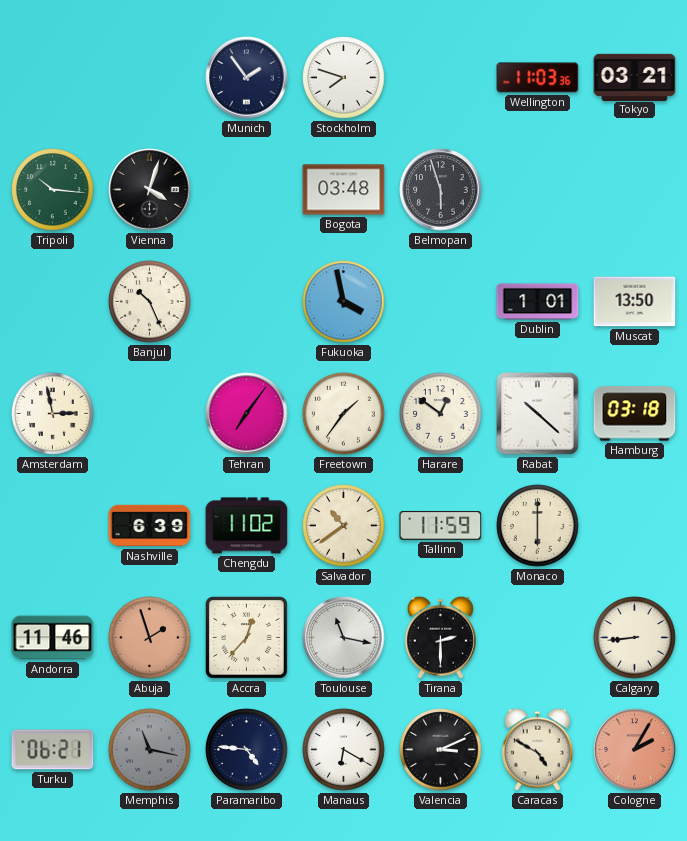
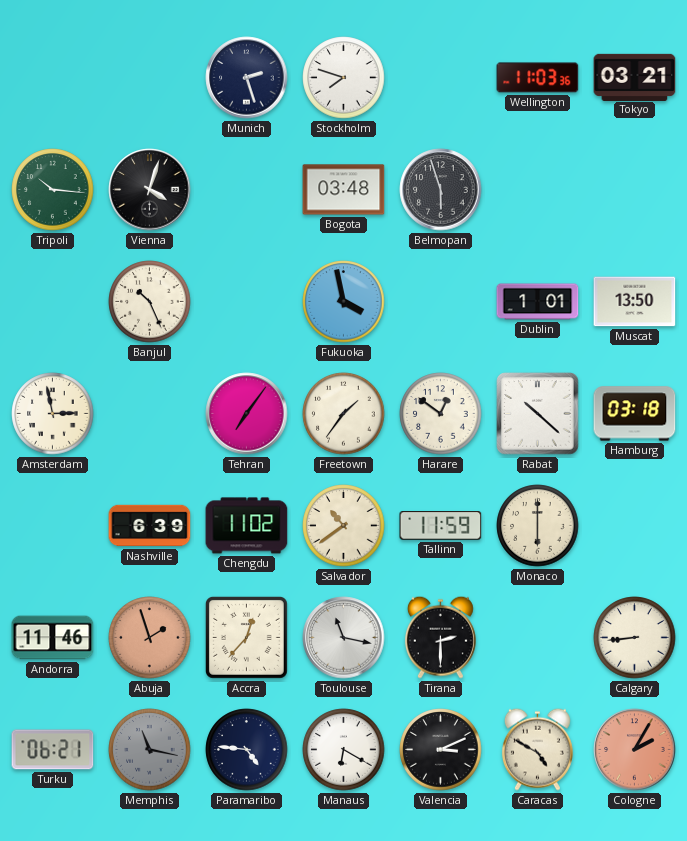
Munich: 1:54 -> 2:27
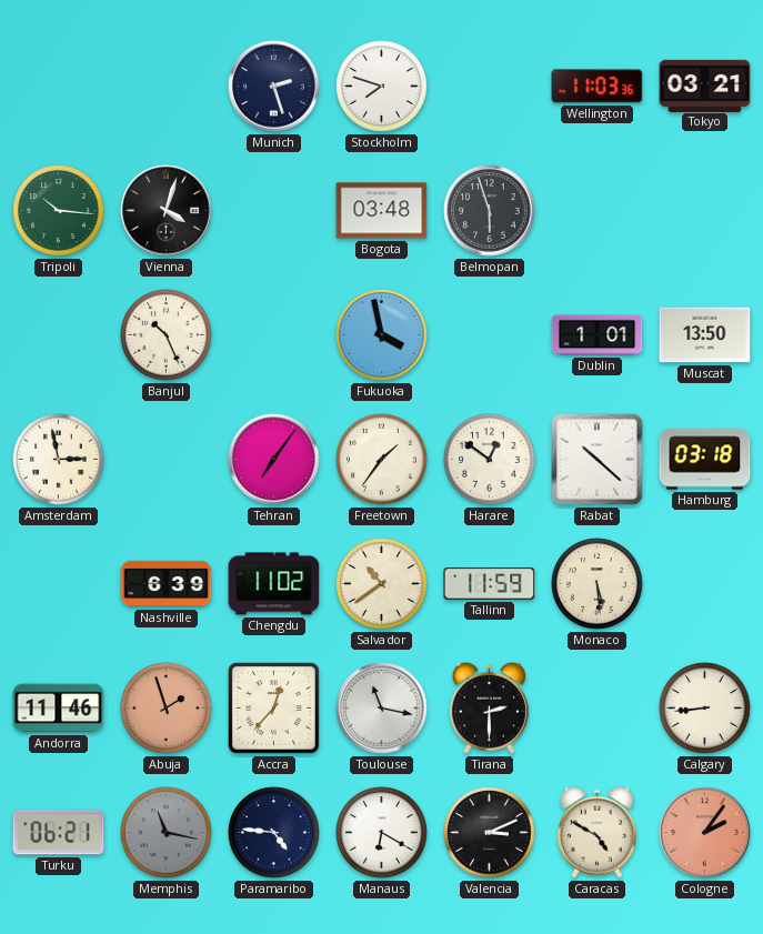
Monaco: 6:00 -> 5:29
Cologne: 2:05 -> 2:06
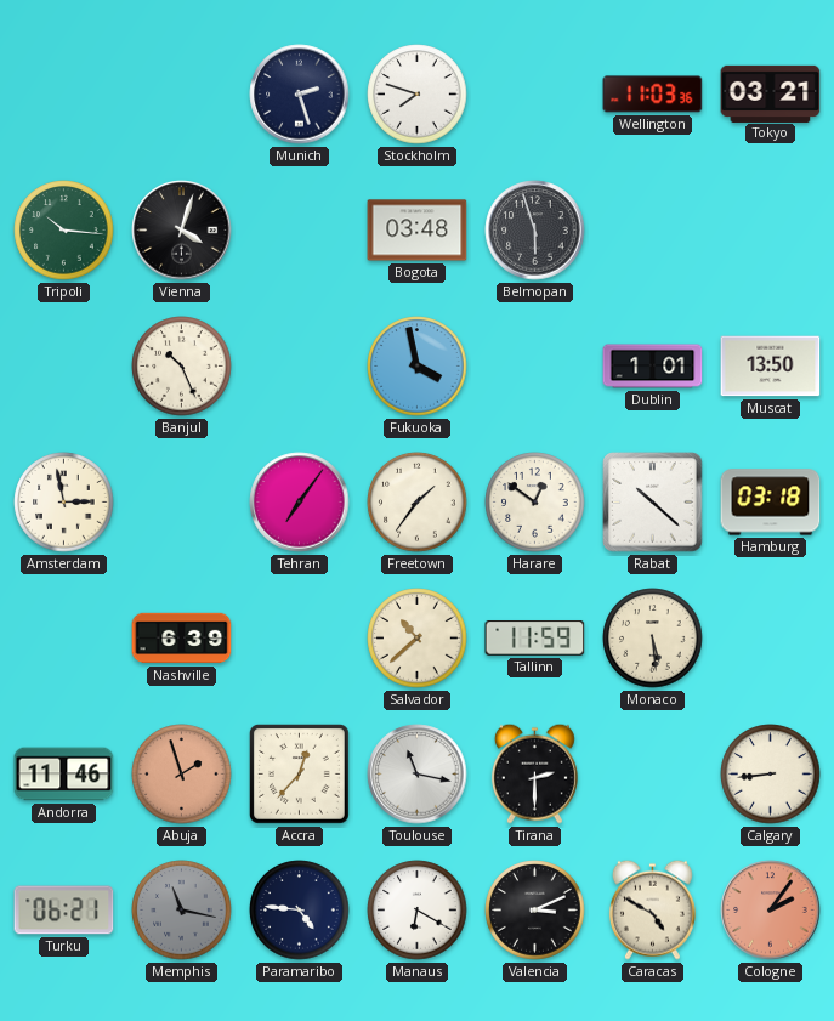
Chengdu: 11:02 -> none
Salvador: 10:39 -> 10:38
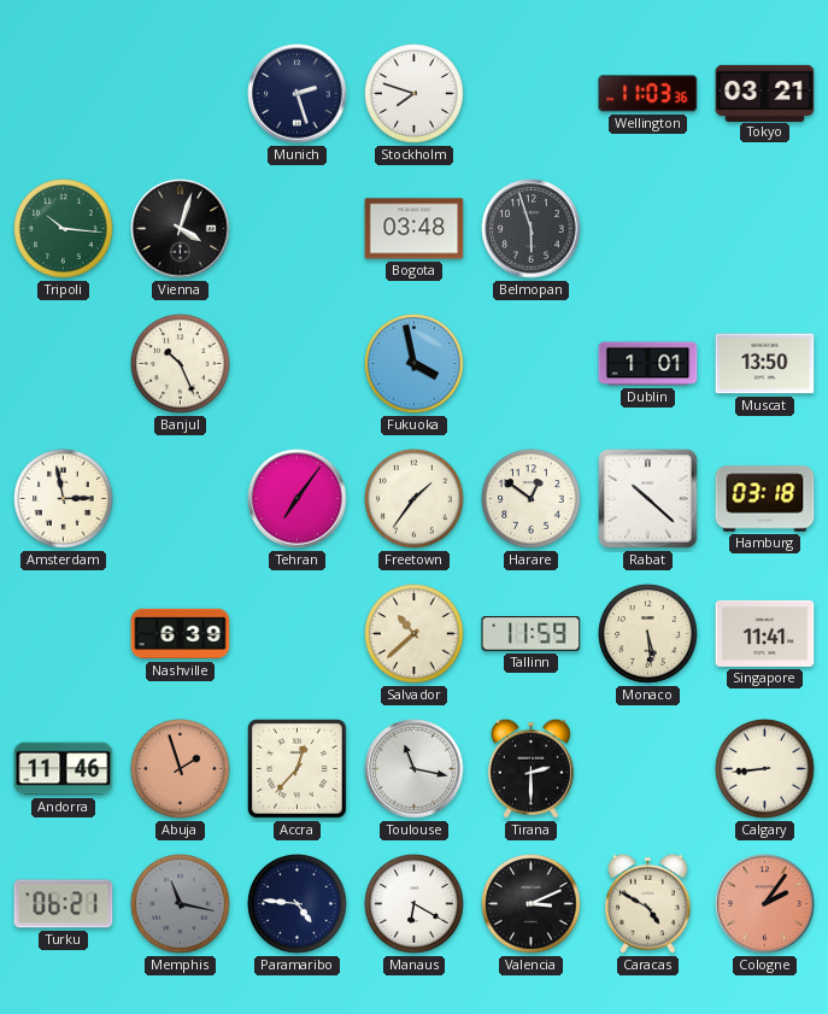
Singapore: none -> 11:41
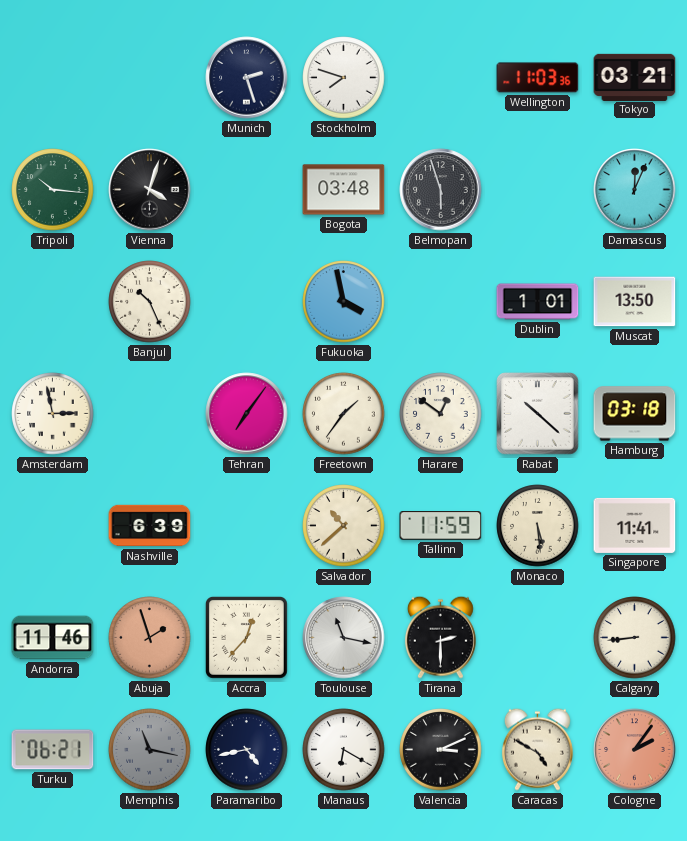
Damascus: none -> 12:04
Paramaribo: 4:46 -> 4:43
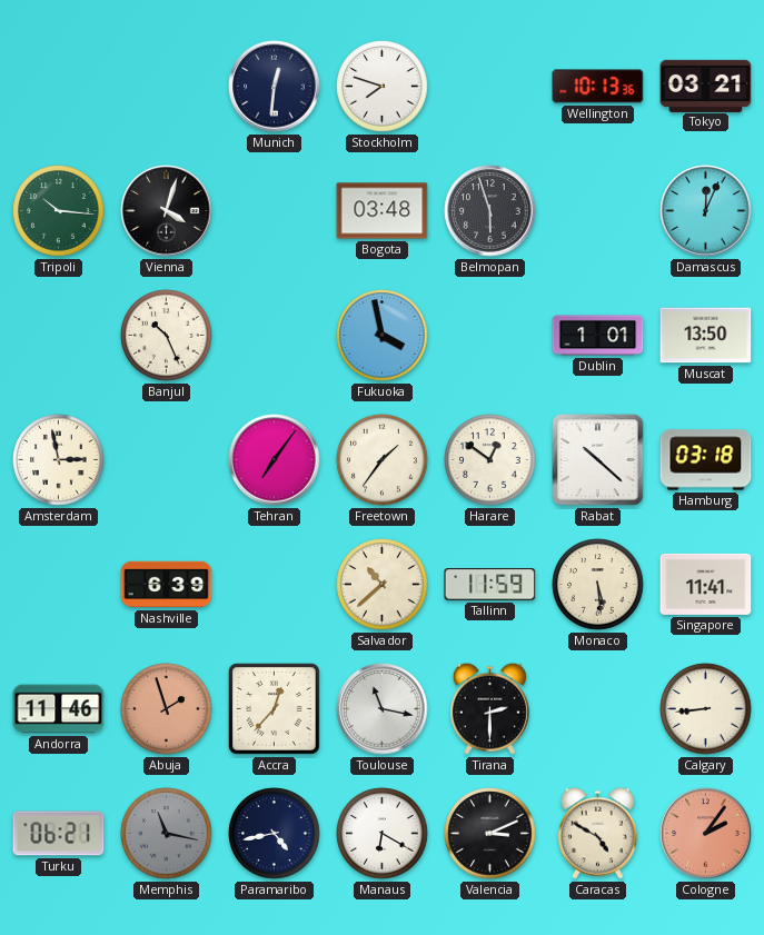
Munich: 2:27 -> 12:31
Wellington: 11:03 -> 10:13
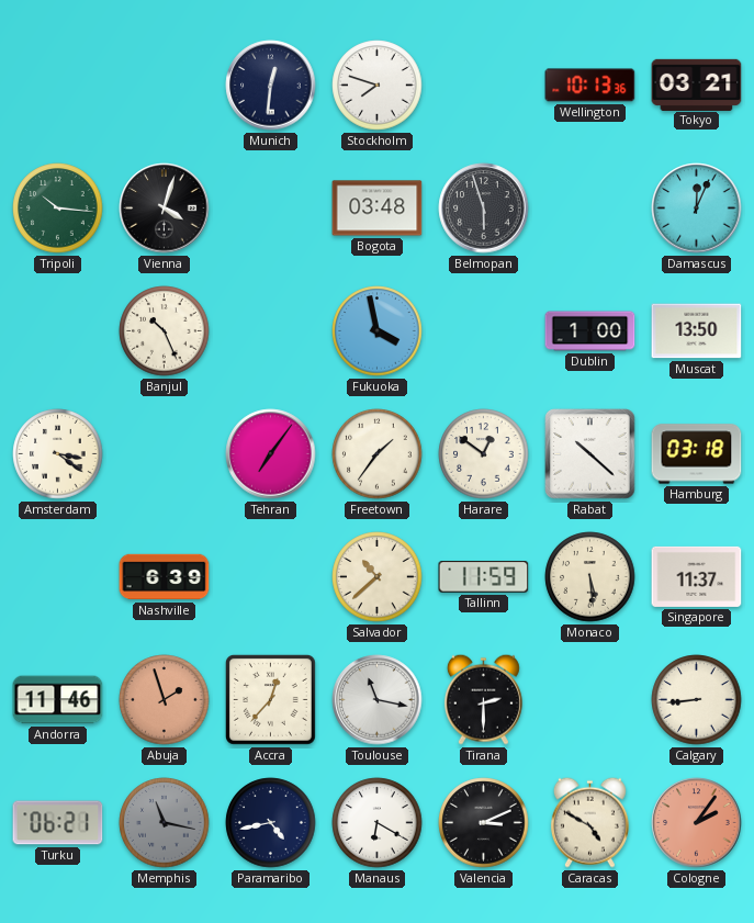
Dublin: 1:01 -> 1:00
Amsterdam: 2:58 -> 3:21
Singapore: 11:41 -> 11:37
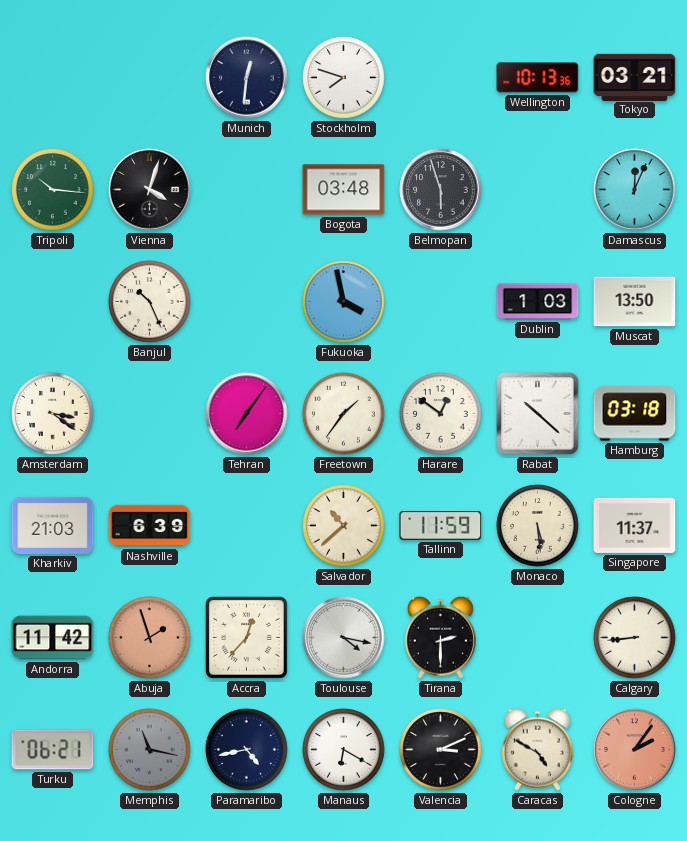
Dublin: 1:00 -> 1:03
Kharkiv: none -> 21:03
Andorra: 11:46 -> 11:42
Toulouse: 11:17 -> 4:17
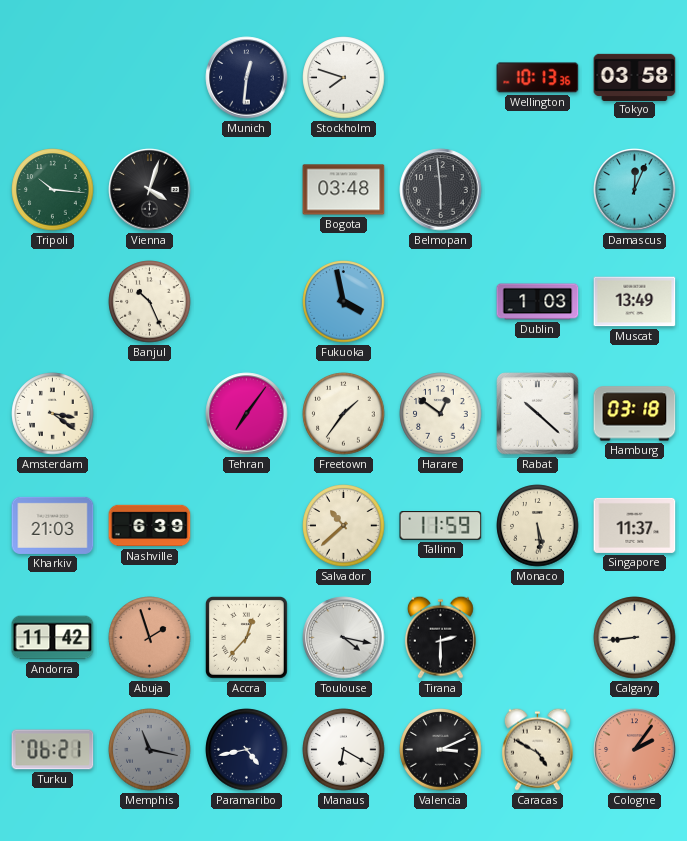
Tokyo: 03:21 -> 03:58
Belmopan: 5:57 -> 5:59
Muscat: 13:50 -> 13:49
